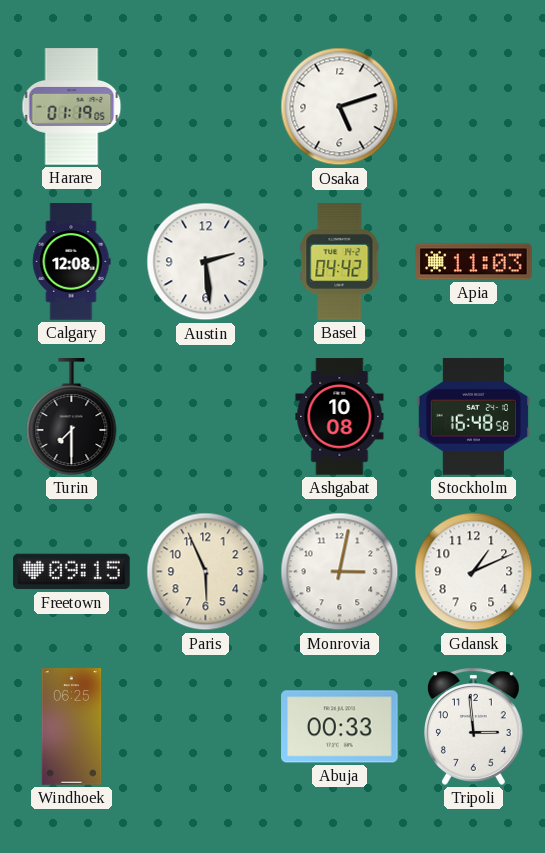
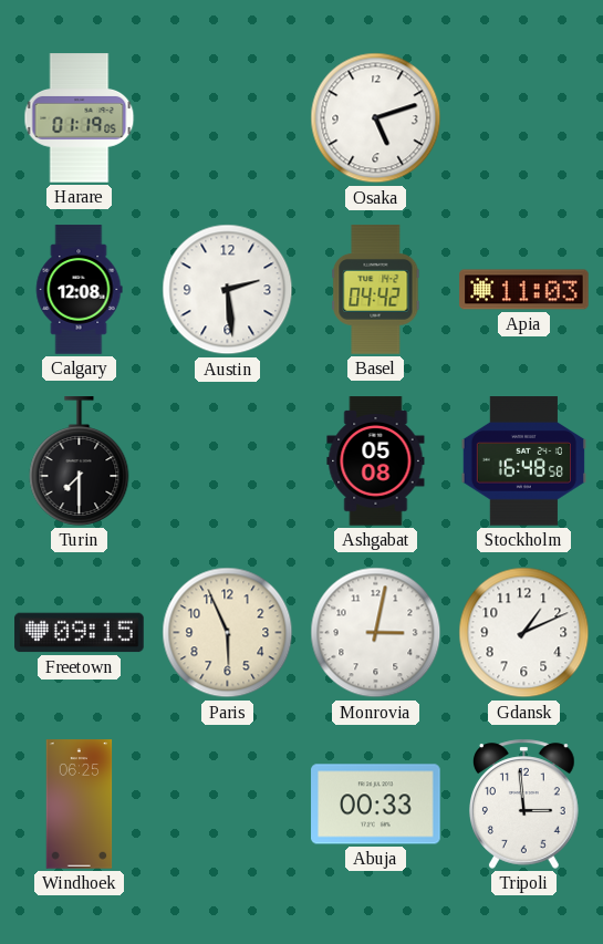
Ashgabat: 10:08 -> 05:08
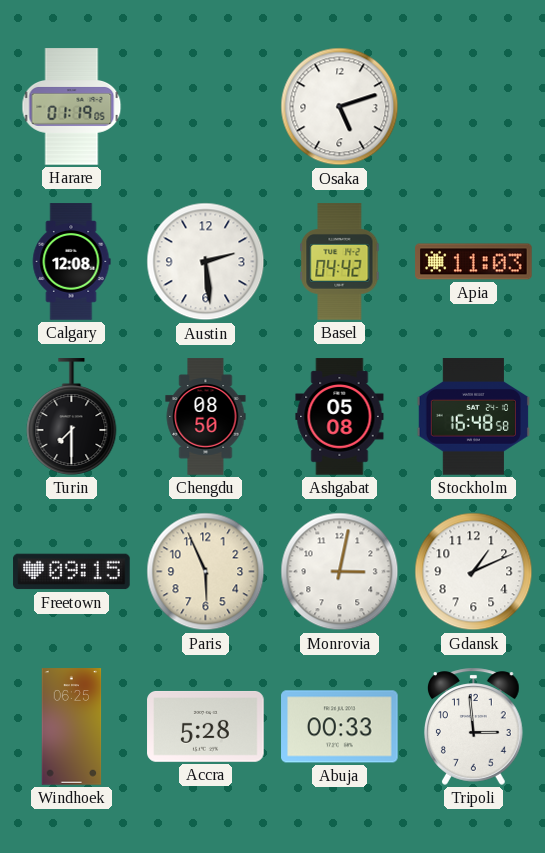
Chengdu: none -> 08:50
Accra: none -> 5:28
